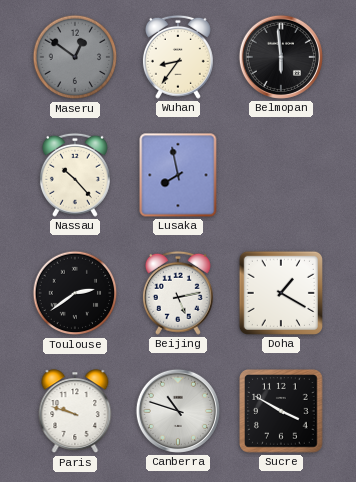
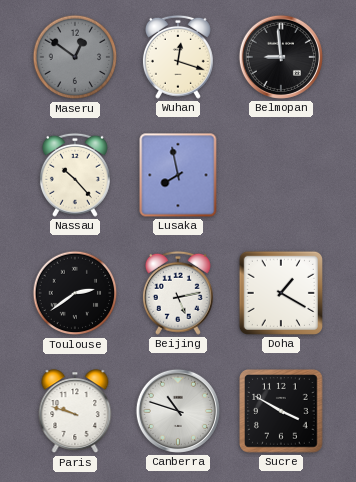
Wuhan: 8:36 -> 12:18
Belmopan: 5:59 -> 8:59
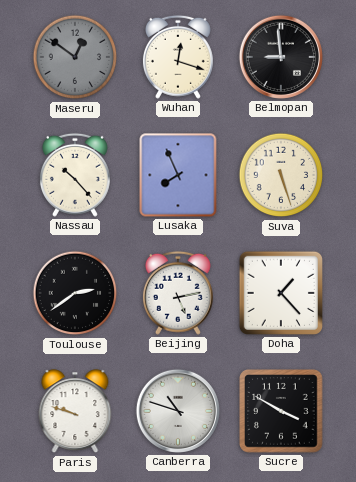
Lusaka: 7:58 -> 7:56
Suva: none -> 5:27
Doha: 1:20 -> 1:23
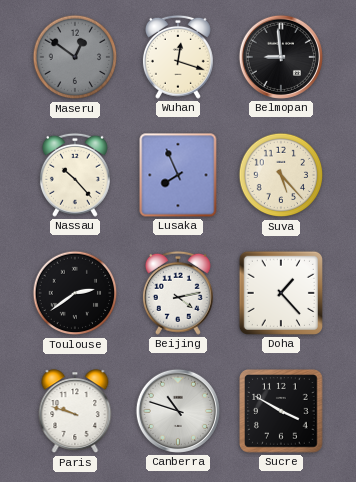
Suva: 5:27 -> 5:23
Beijing: 5:13 -> 4:13
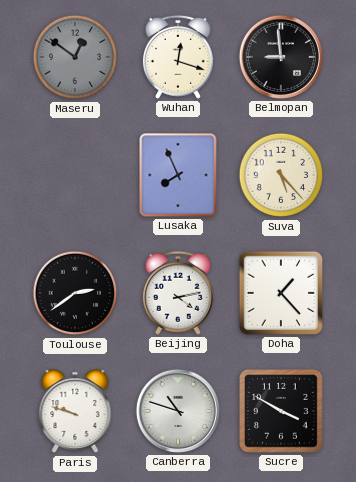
Nassau: 10:23 -> none
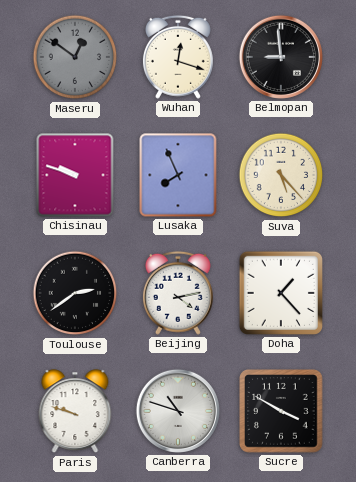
Chisinau: none -> 9:48
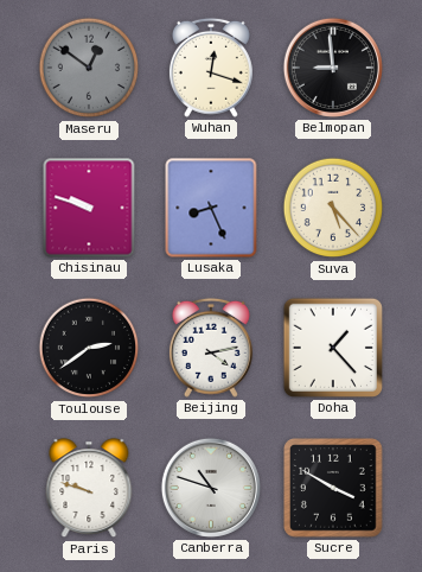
Lusaka: 7:56 -> 8:26
